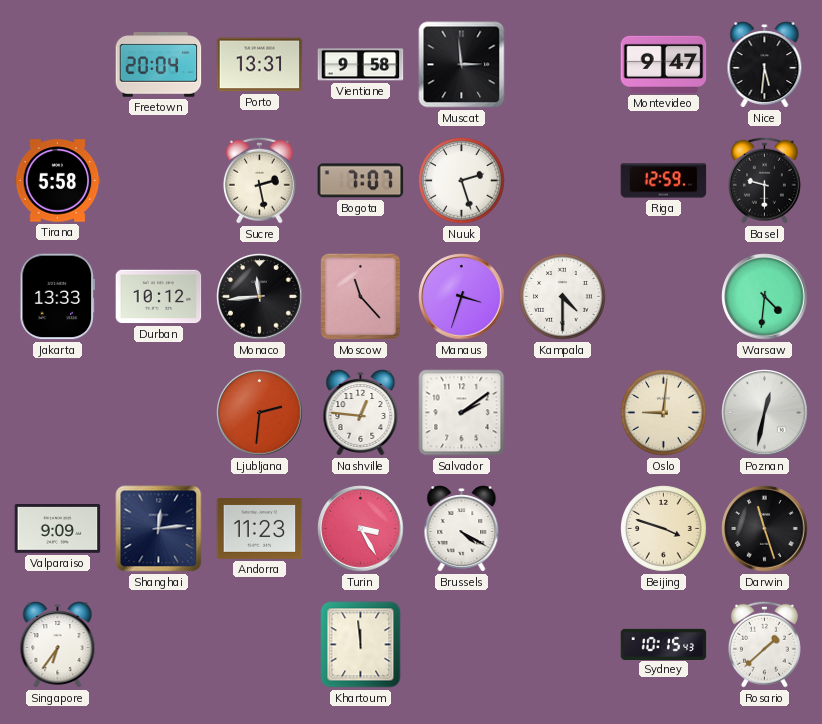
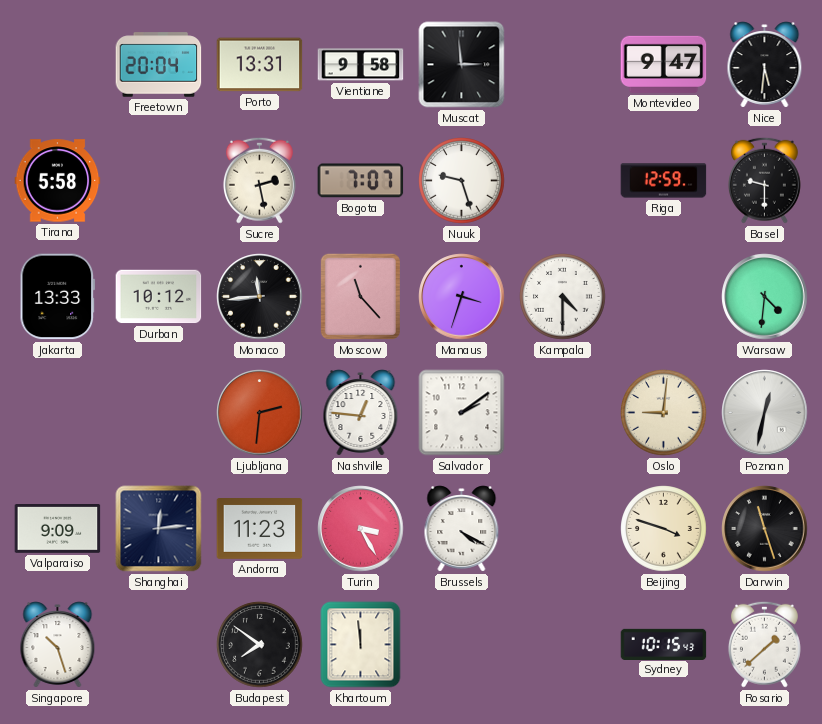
Nuuk: 2:27 -> 9:27
Singapore: 6:36 -> 10:27
Budapest: none -> 7:51
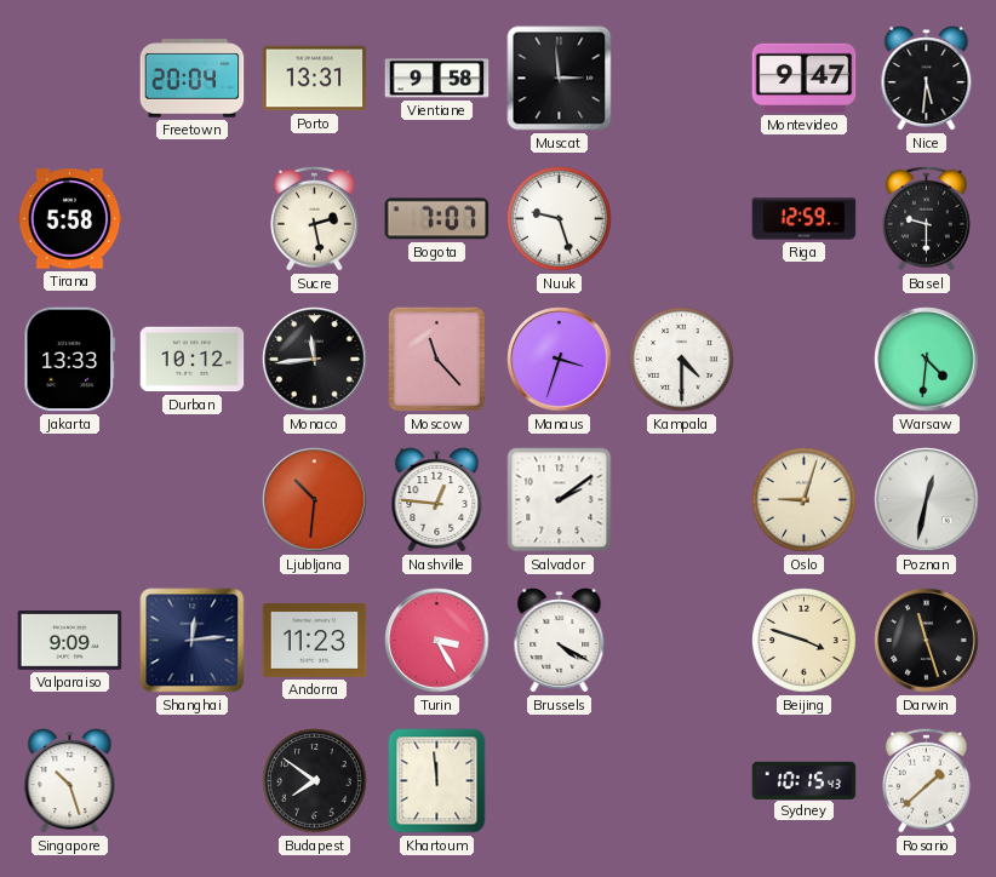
Ljubljana: 2:31 -> 10:31
Oslo: 9:01 -> 9:03
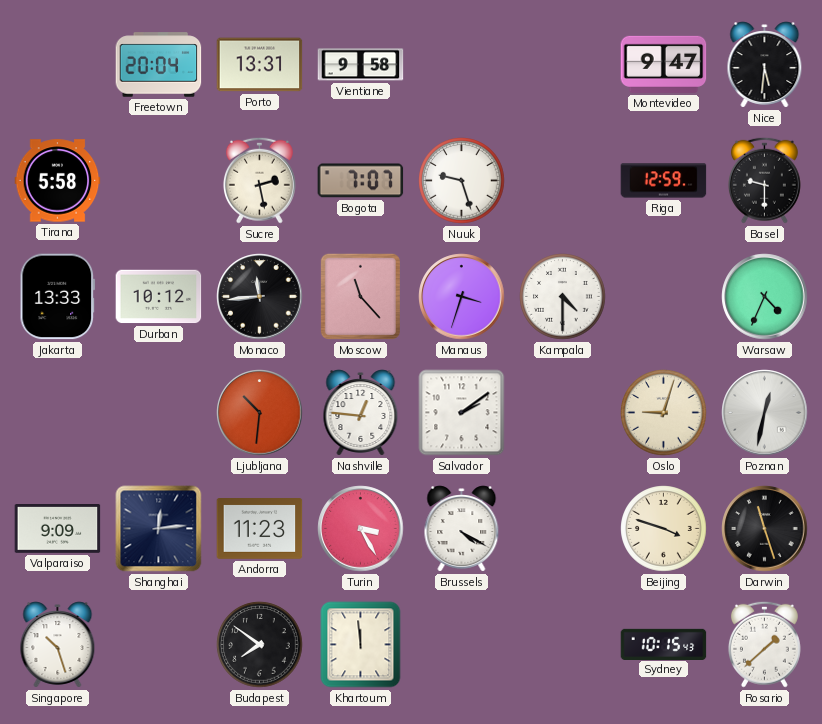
Muscat: 2:59 -> none
Warsaw: 4:31 -> 4:34
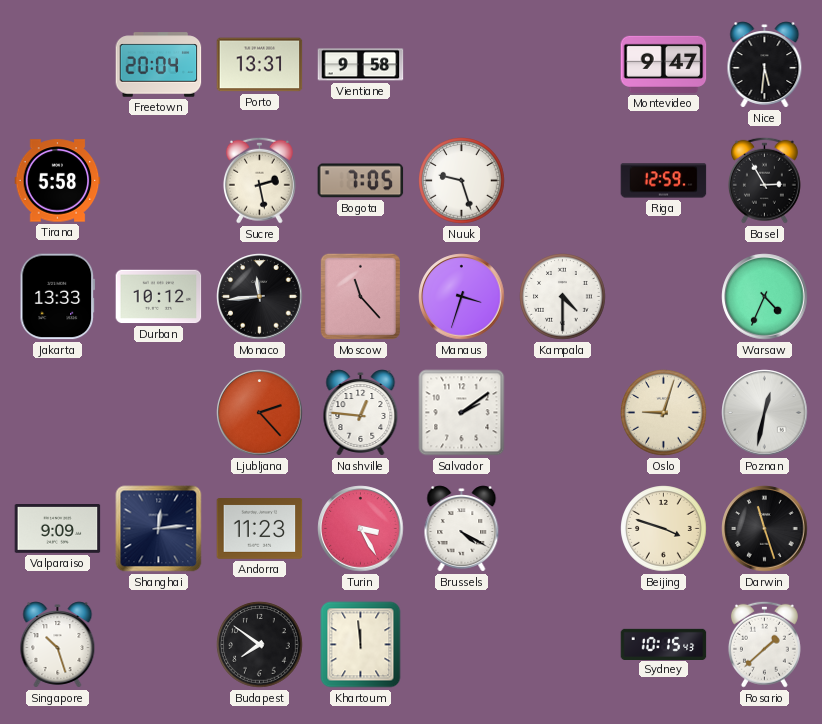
Bogota: 7:07 -> 7:05
Basel: 9:30 -> 2:55
Ljubljana: 10:31 -> 2:23
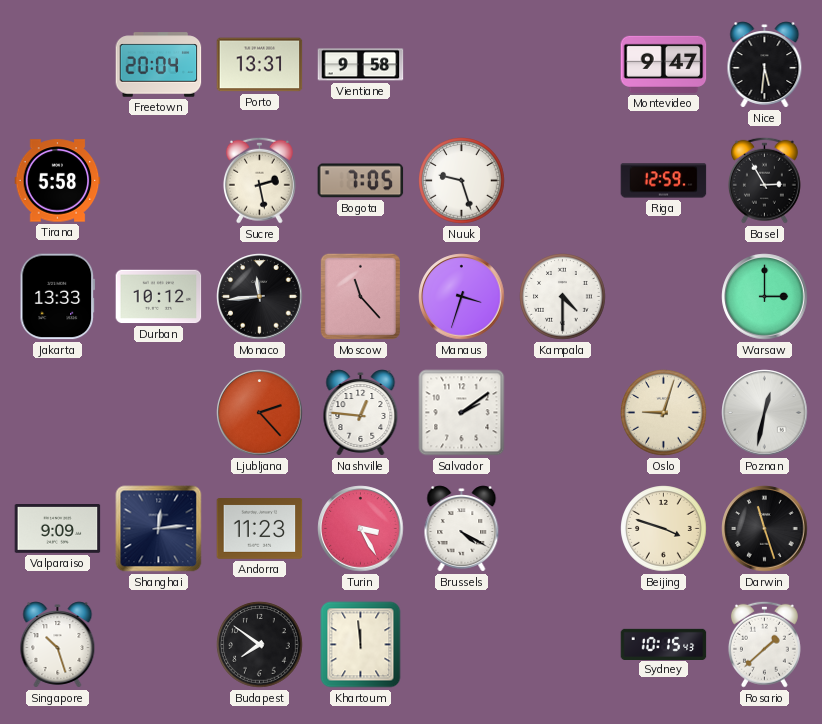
Warsaw: 4:34 -> 3:00
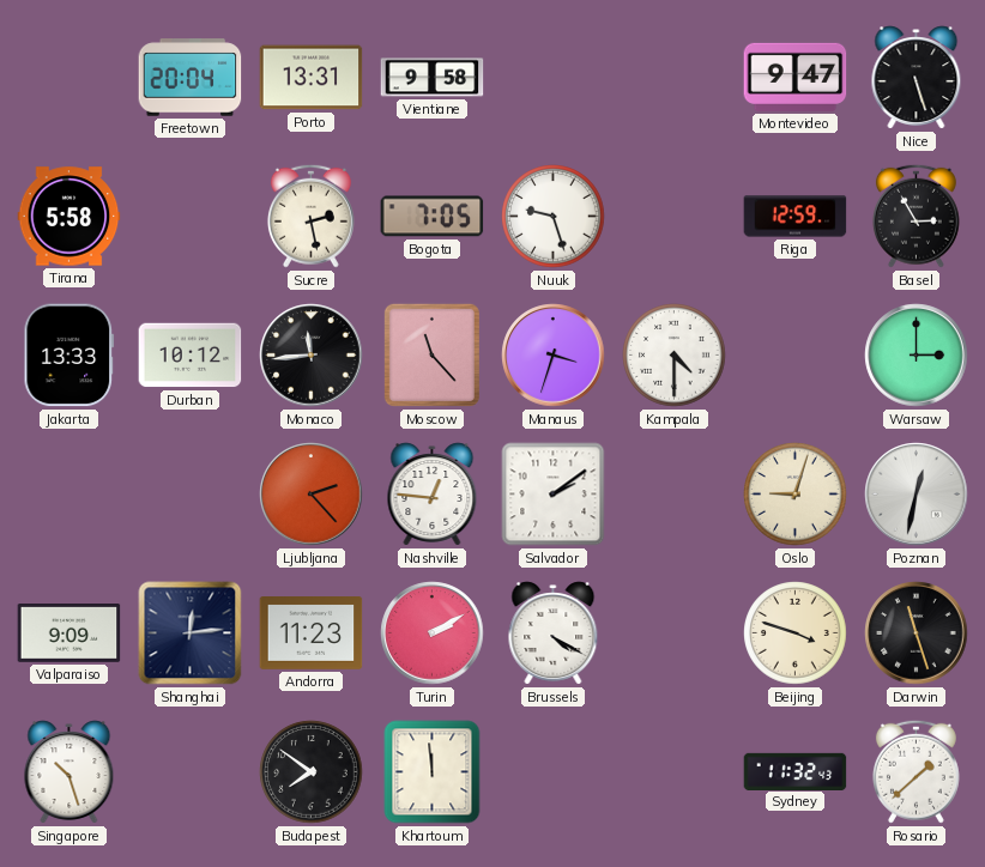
Nice: 5:31 -> 5:27
Turin: 3:25 -> 2:10
Sydney: 10:15 -> 11:32
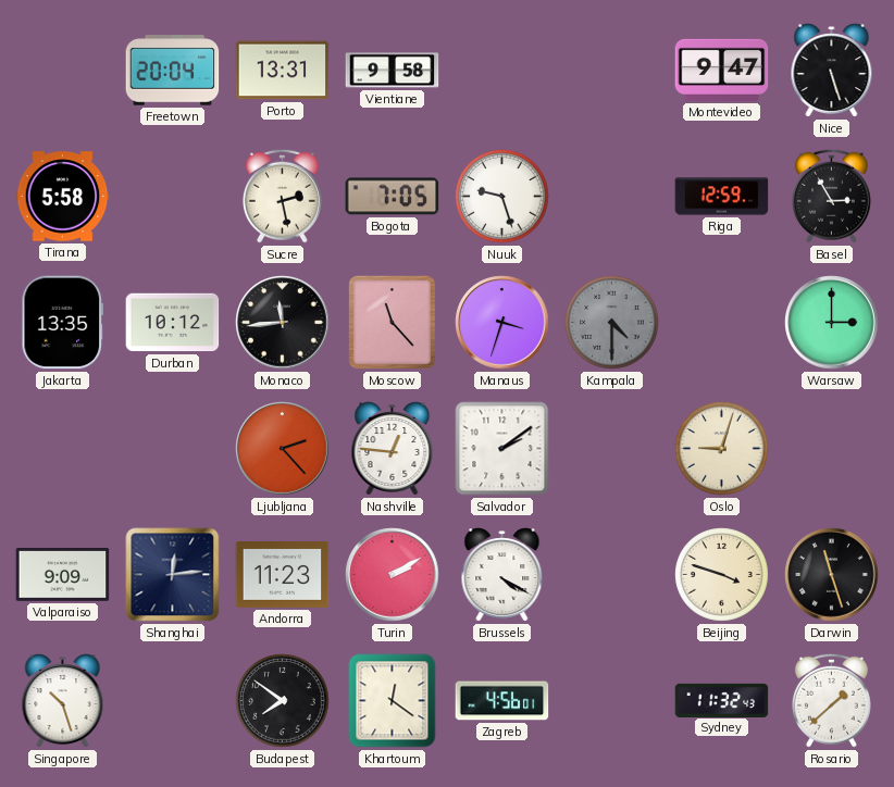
Jakarta: 13:33 -> 13:35
Kampala dial: white -> grey
Poznan: 12:32 -> none
Khartoum: 11:59 -> 12:21
Zagreb: none -> 4:56
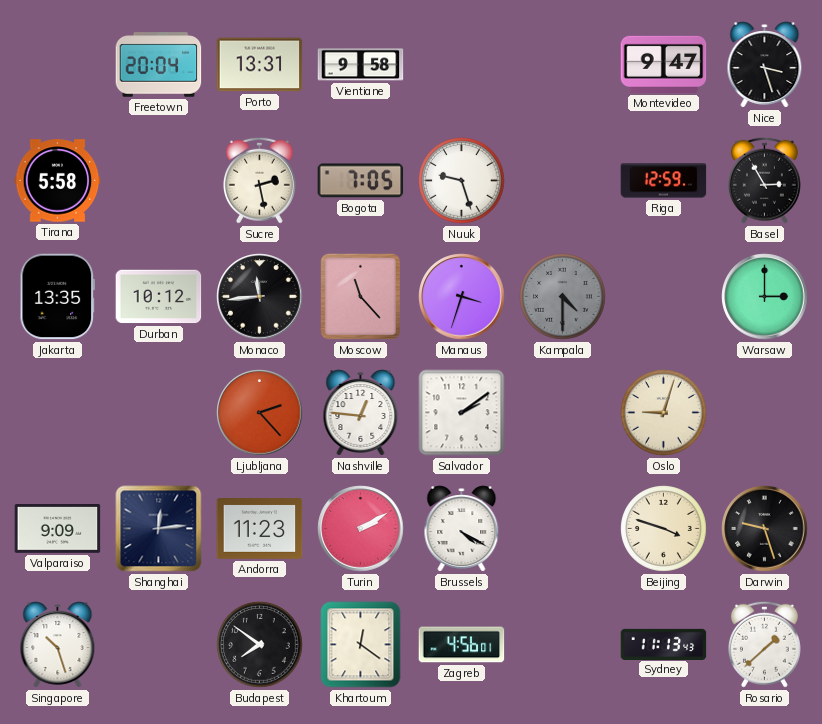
Nice: 5:27 -> 3:27
Darwin: 11:27 -> 9:27
Sydney: 11:32 -> 11:13
